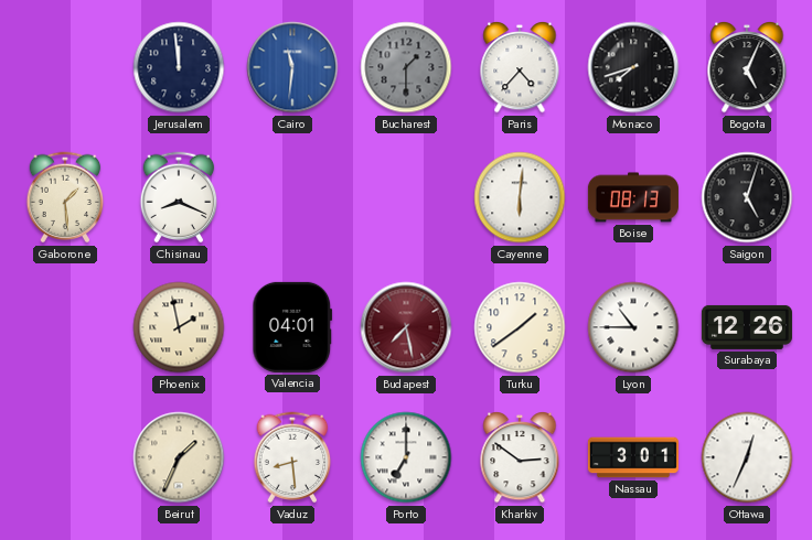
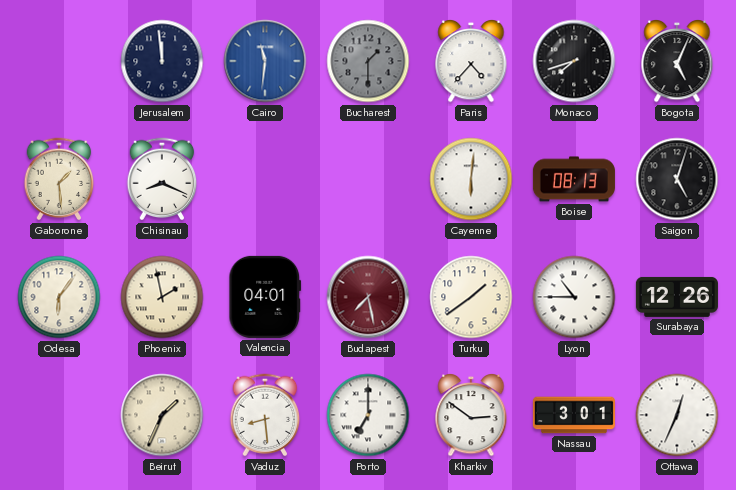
Odesa: none -> 6:06
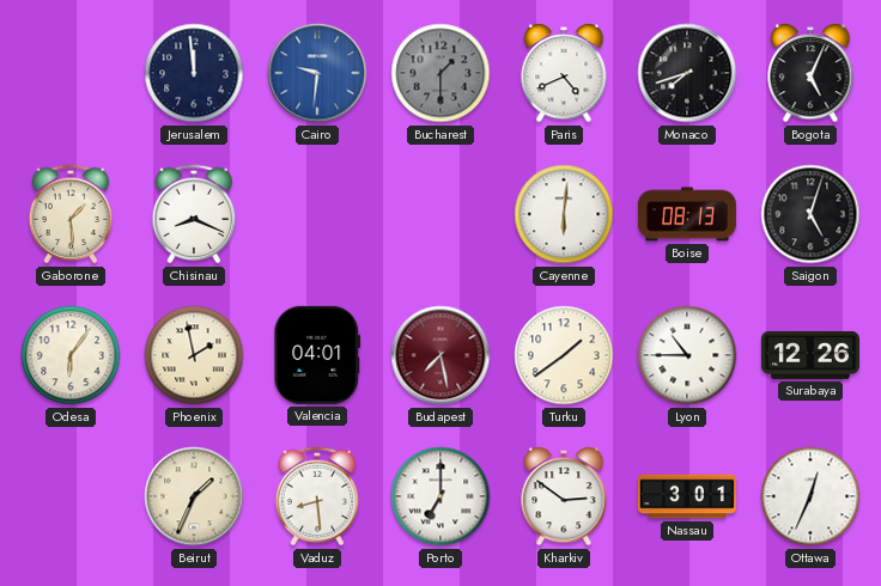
Cairo: 11:31 -> 9:31
Paris: 4:37 -> 4:41
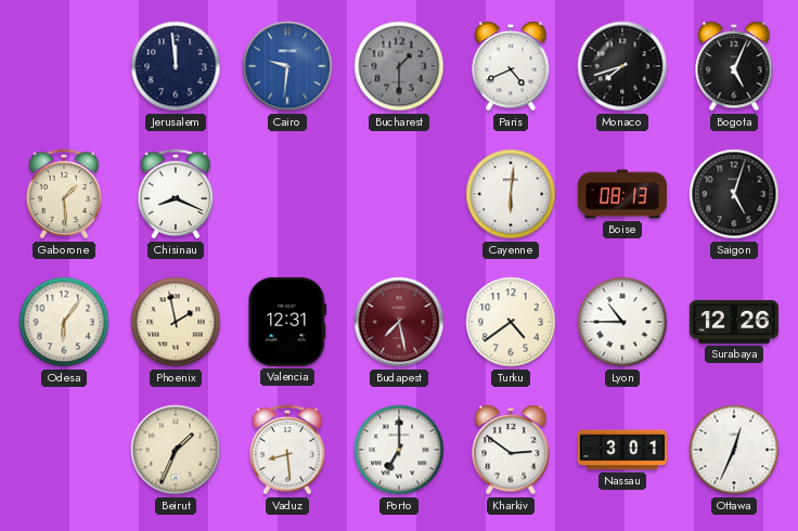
Valencia: 04:01 -> 12:31
Turku: 1:39 -> 4:39
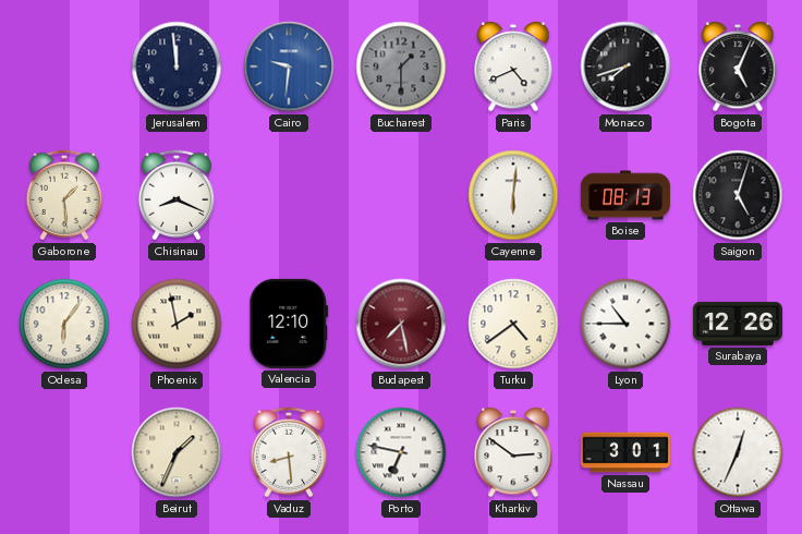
Valencia: 12:31 -> 12:10
Porto: 7:00 -> 6:47
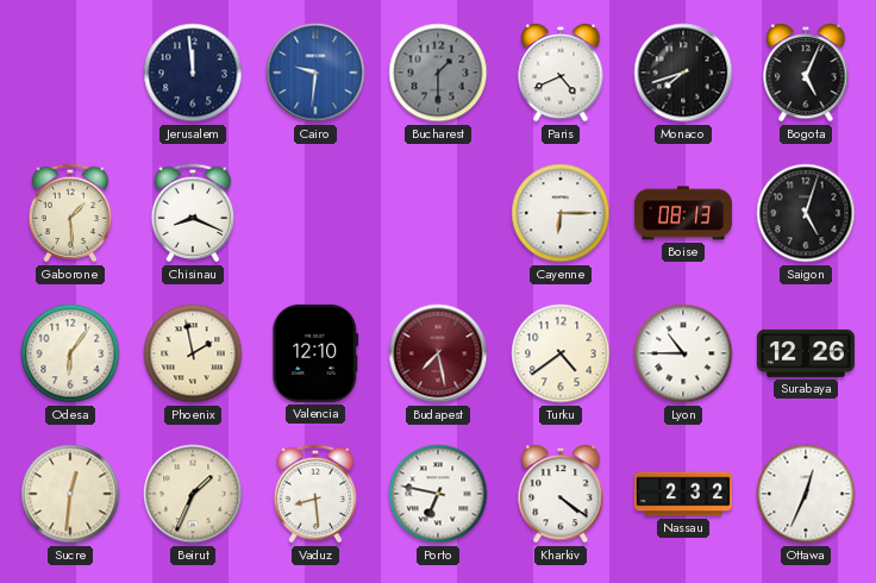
Cayenne: 6:01 -> 6:15
Sucre: none -> 12:31
Kharkiv: 2:51 -> 4:21
Nassau: 3:01 -> 2:32
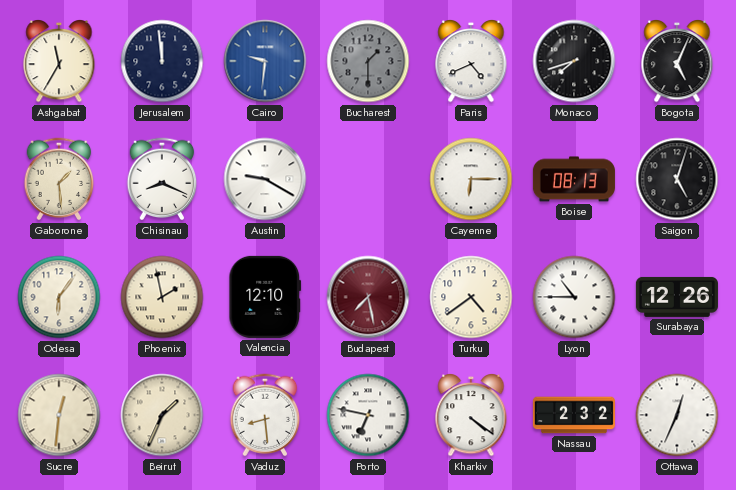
Ashgabat: none -> 11:35
Austin: none -> 9:20
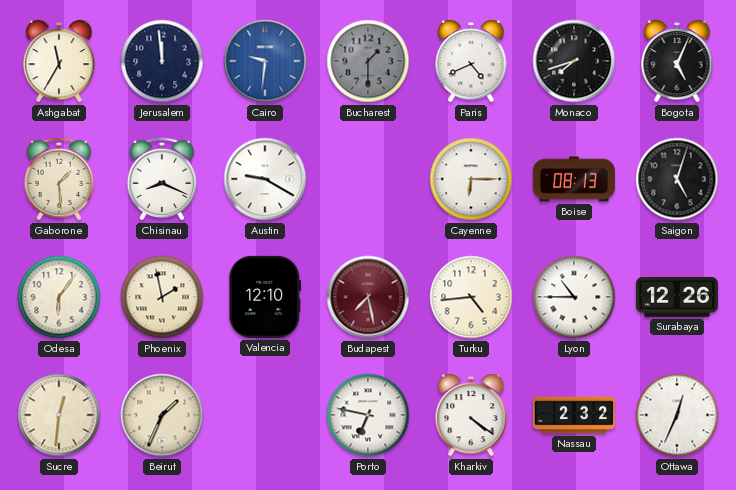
Turku: 4:39 -> 4:44
Vaduz: 8:29 -> none
